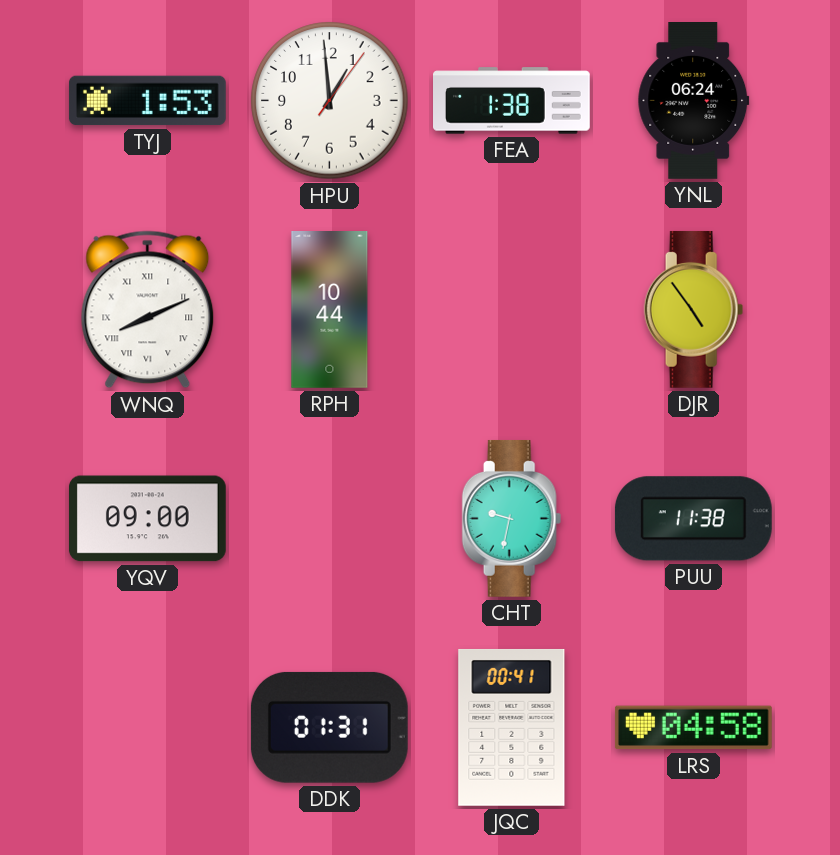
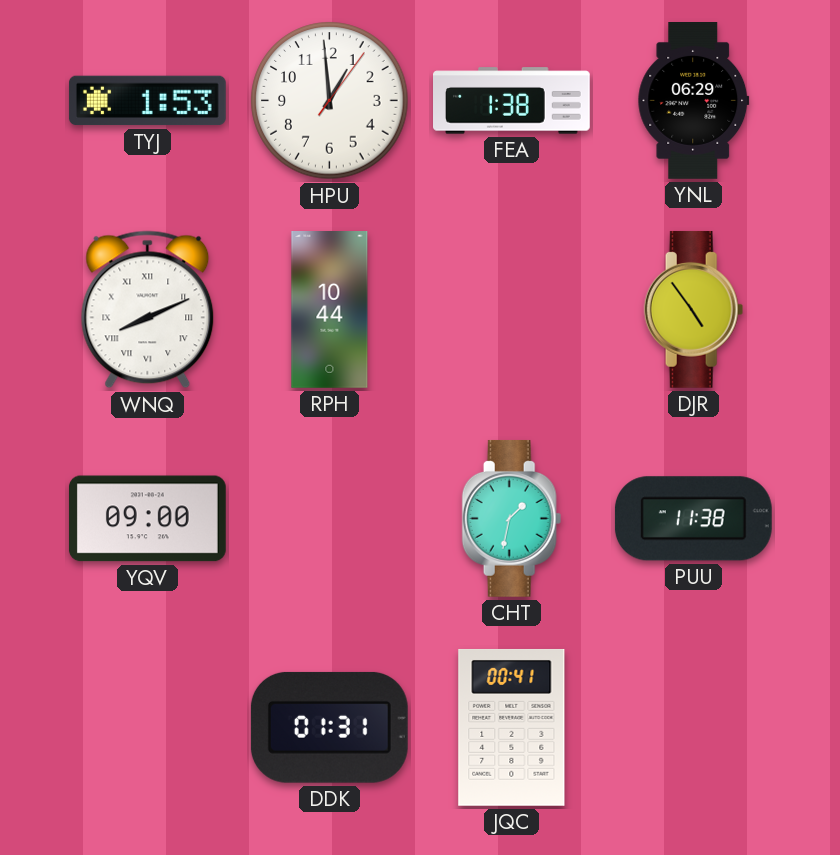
YNL: 06:24 -> 06:29
CHT: 9:32 -> 1:32
LRS: 04:58 -> none
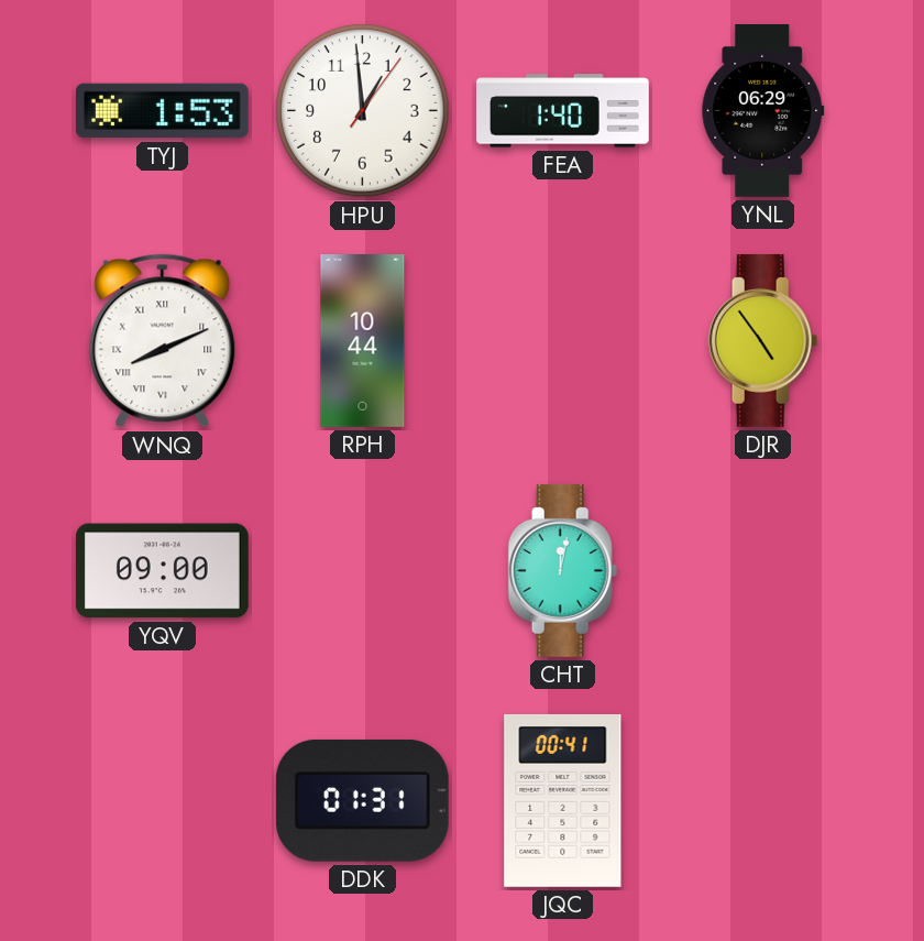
FEA: 1:38 -> 1:40
CHT: 1:32 -> 12:02
PUU: 11:38 -> none
